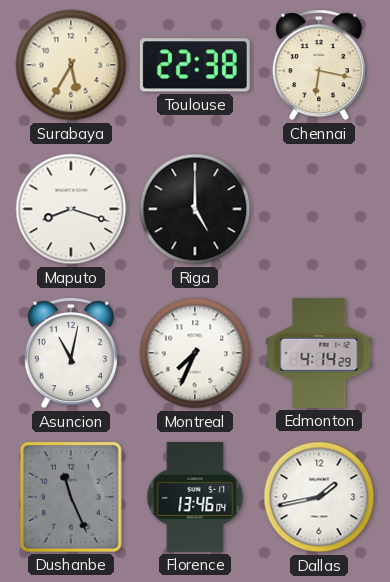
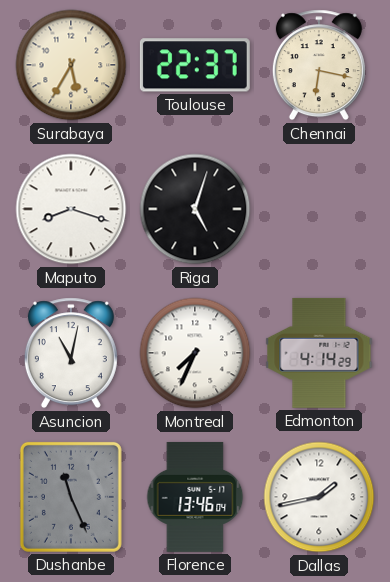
Toulouse: 22:38 -> 22:37
Riga: 5:00 -> 5:03
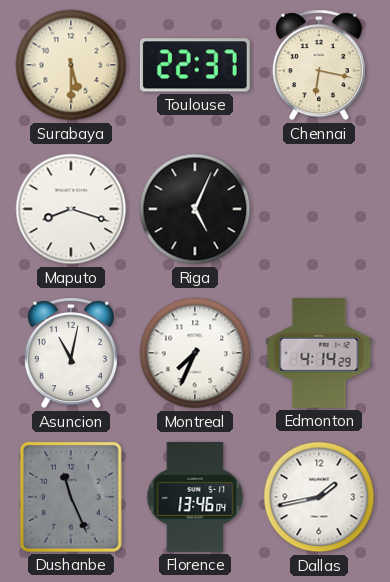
Surabaya: 5:35 -> 5:30
Riga: 5:03 -> 5:04
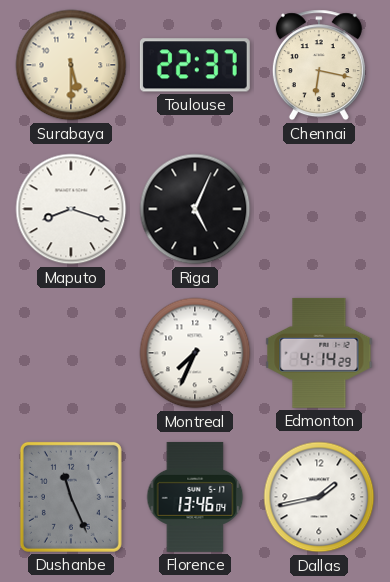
Asuncion: 11:02 -> none
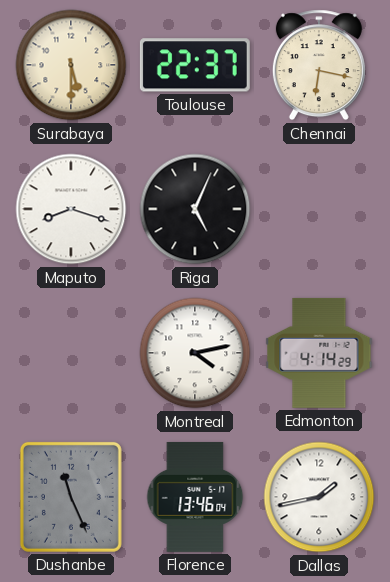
Montreal: 7:34 -> 4:13
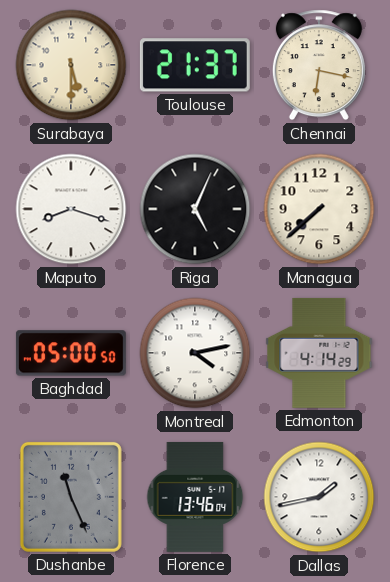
Toulouse: 22:37 -> 21:37
Managua: none -> 7:38
Baghdad: none -> 05:00
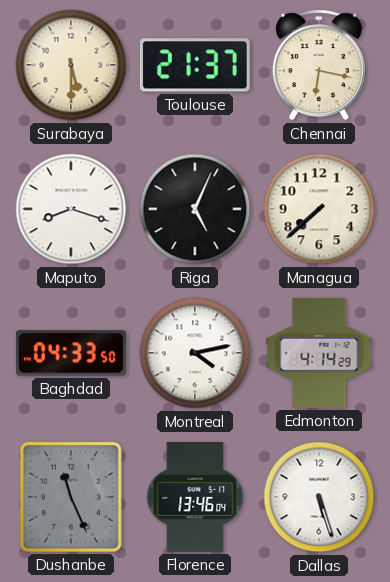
Baghdad: 05:00 -> 04:33
Dallas: 1:43 -> 5:27
